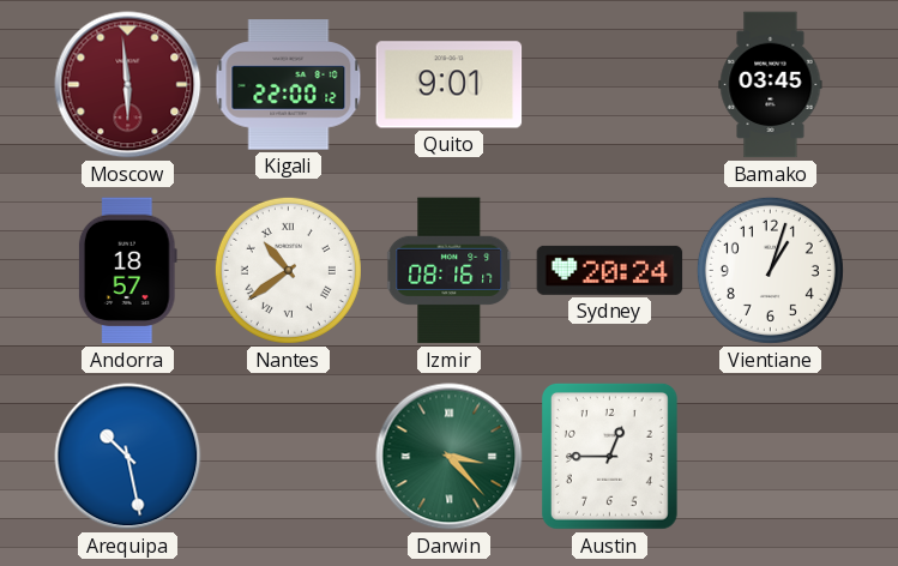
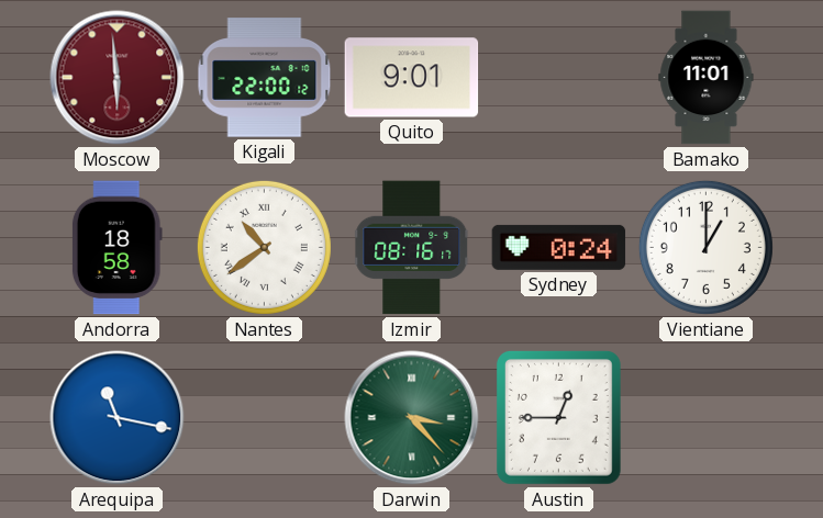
Bamako: 03:45 -> 11:01
Andorra: 18:57 -> 18:58
Sydney: 20:24 -> 0:24
Vientiane: 1:03 -> 1:00
Arequipa: 10:28 -> 11:17
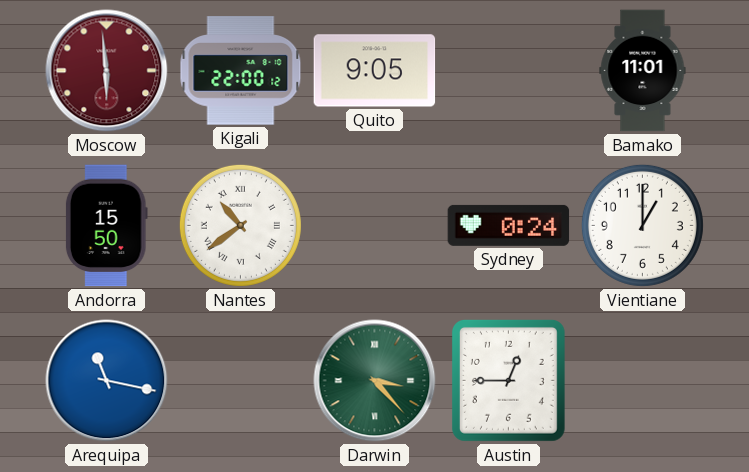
Quito: 9:01 -> 9:05
Andorra: 18:58 -> 15:50
Izmir: 08:16 -> none
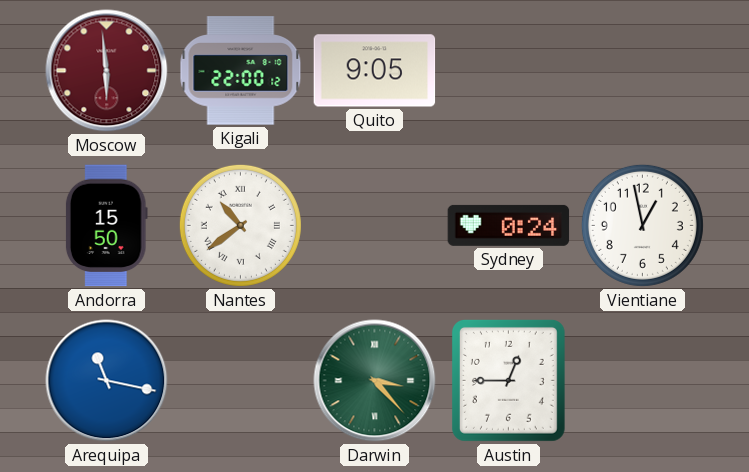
Bamako: 11:01 -> none
Vientiane: 1:00 -> 12:58
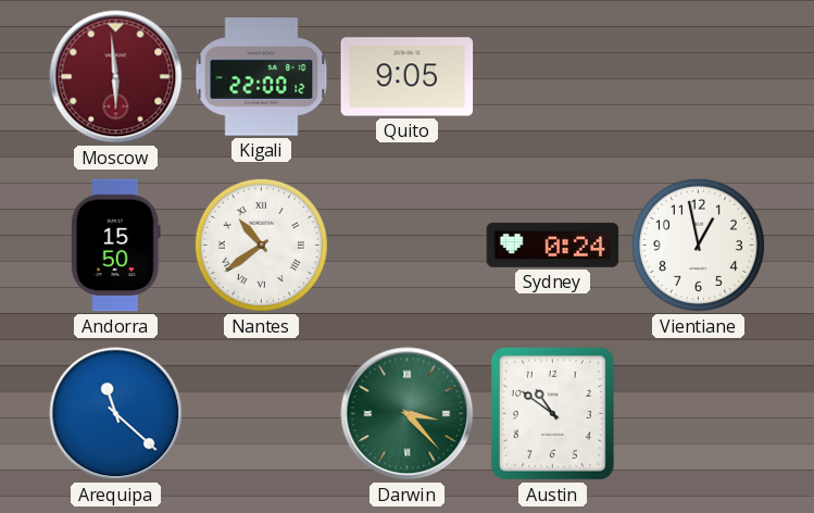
Arequipa: 11:17 -> 11:22
Austin: 12:45 -> 10:51
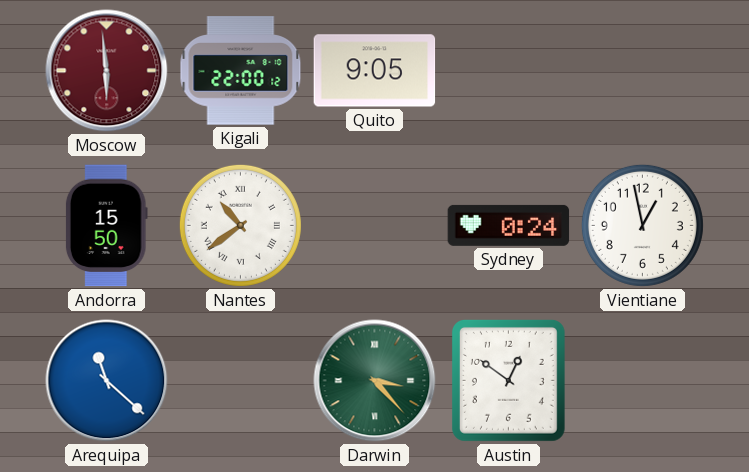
Austin: 10:51 -> 12:51
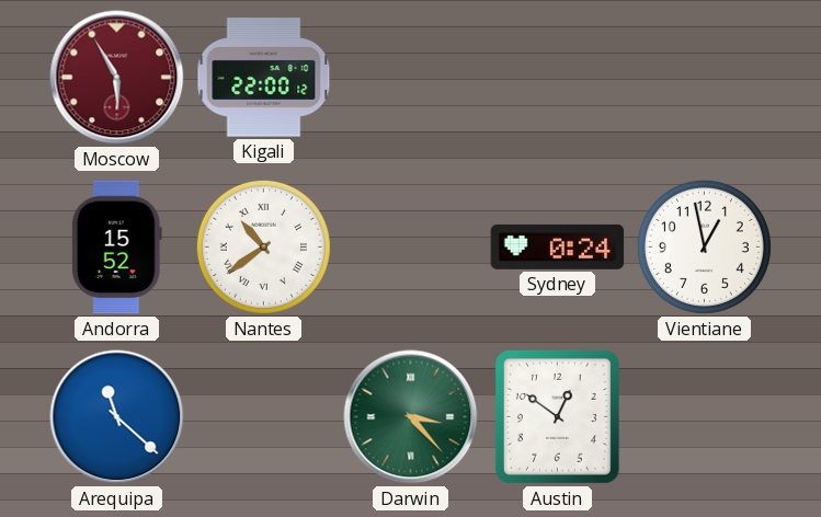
Moscow: 5:59 -> 5:55
Quito: 9:05 -> none
Andorra: 15:50 -> 15:52
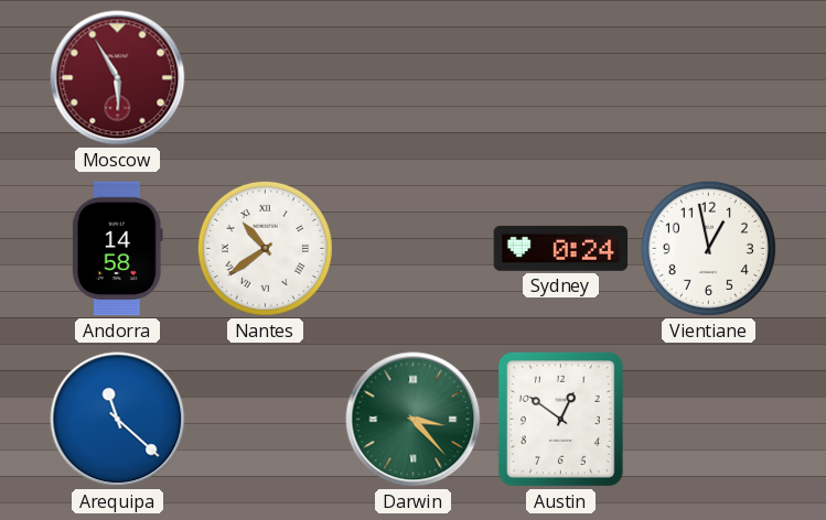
Kigali: 22:00 -> none
Andorra: 15:52 -> 14:58
